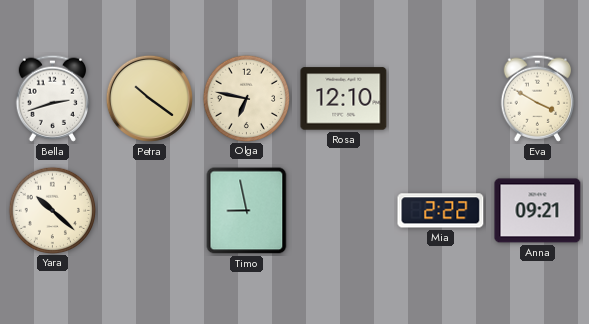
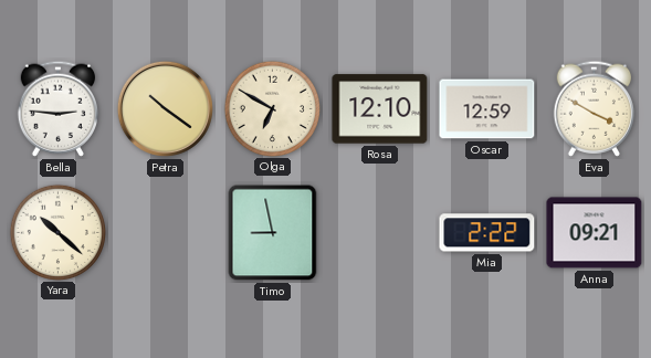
Bella: 2:42 -> 2:46
Olga: 6:47 -> 6:50
Oscar: none -> 12:59
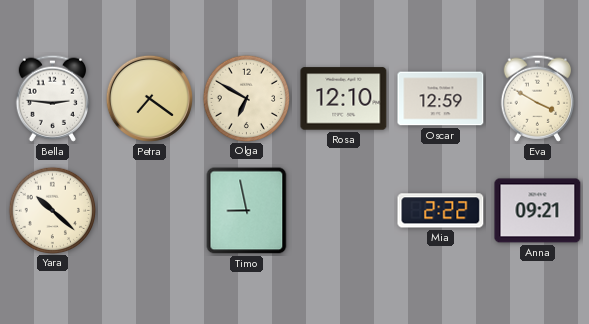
Petra: 10:21 -> 7:21
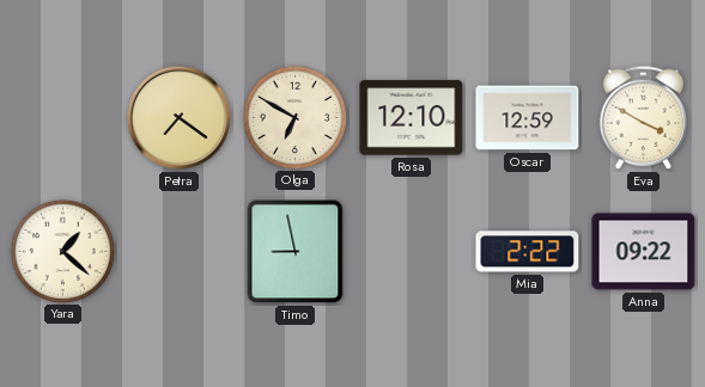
Bella: 2:46 -> none
Yara: 10:22 -> 1:22
Anna: 09:21 -> 09:22
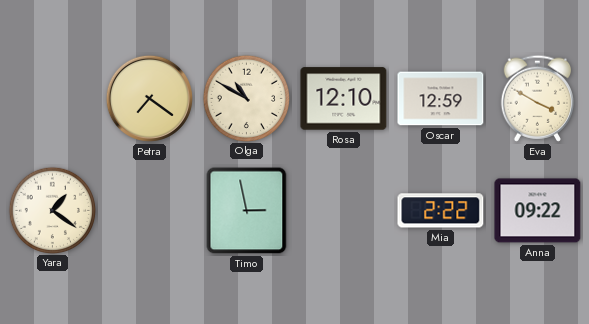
Olga: 6:50 -> 10:50
Yara: 1:22 -> 1:21
Timo: 8:58 -> 2:58
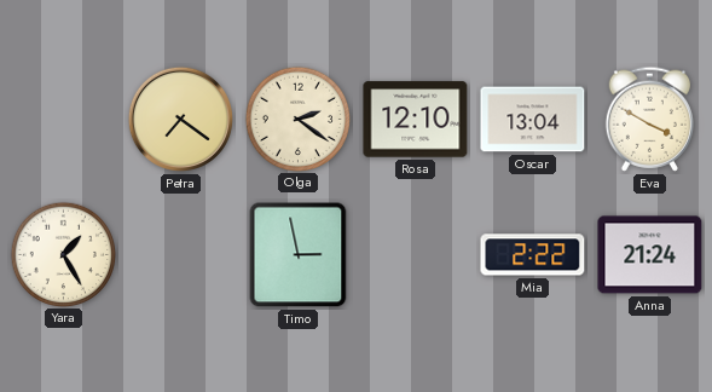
Olga: 10:50 -> 2:21
Oscar: 12:59 -> 13:04
Yara: 1:21 -> 1:25
Anna: 09:22 -> 21:24
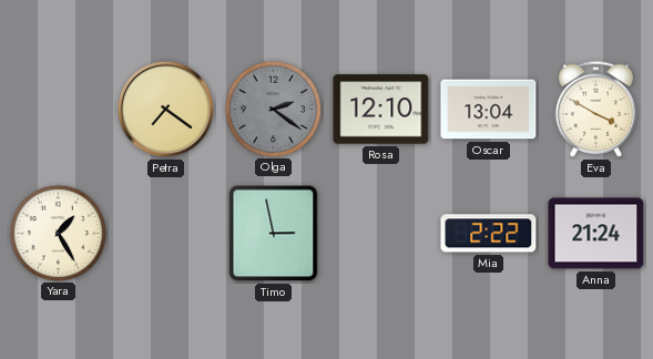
Olga dial: cream -> grey
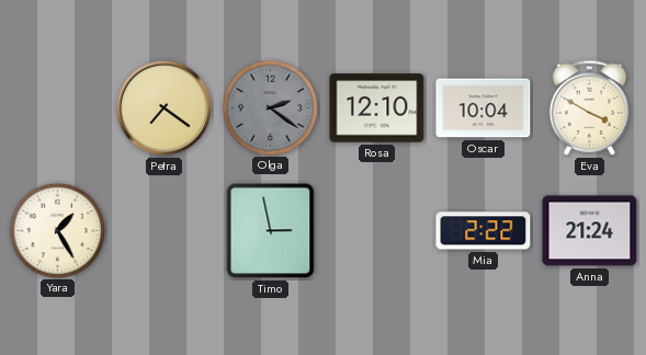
Oscar: 13:04 -> 10:04
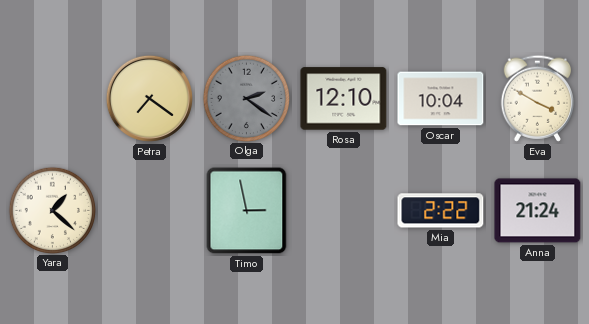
Yara: 1:25 -> 1:22
